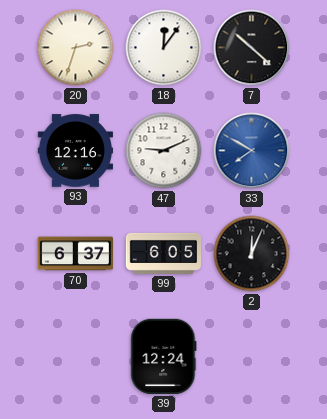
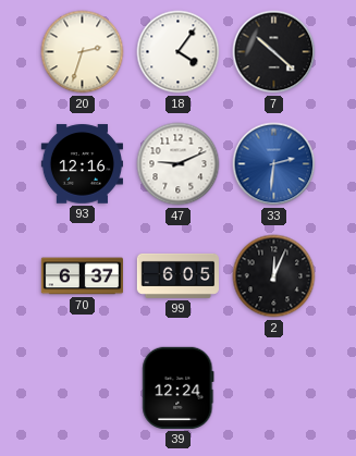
18: 12:06 -> 4:06
33: 7:50 -> 2:31
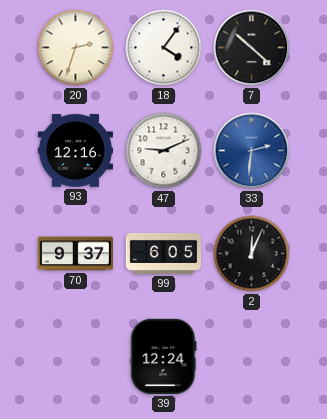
70: 6:37 -> 9:37
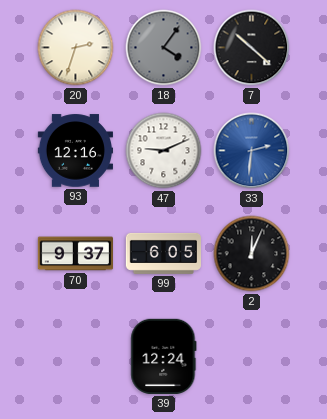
18 dial: white -> grey
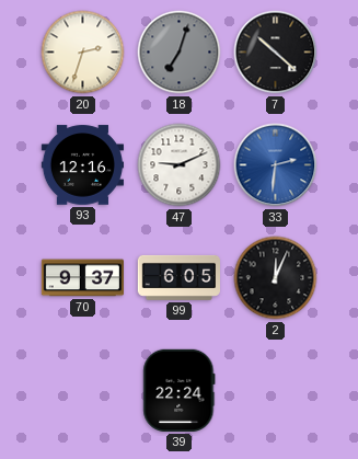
18: 4:06 -> 7:03
39: 12:24 -> 22:24
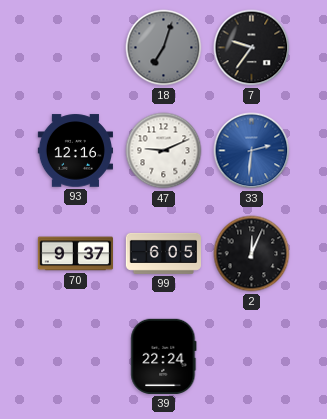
20: 2:33 -> none
7: 10:22 -> 9:36
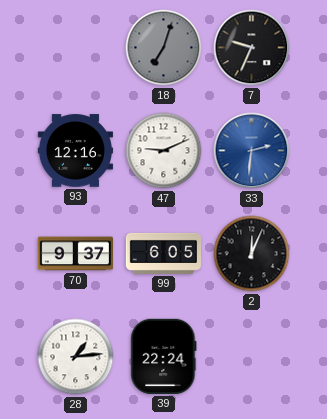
7: 9:36 -> 9:34
28: none -> 1:14
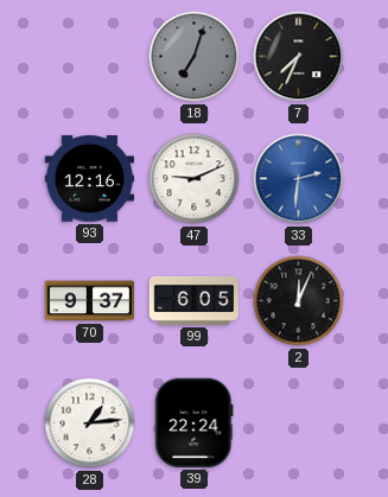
7: 9:34 -> 7:34
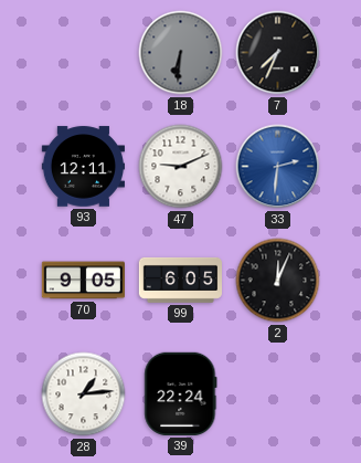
18: 7:03 -> 6:31
93: 12:16 -> 12:11
70: 9:37 -> 9:05
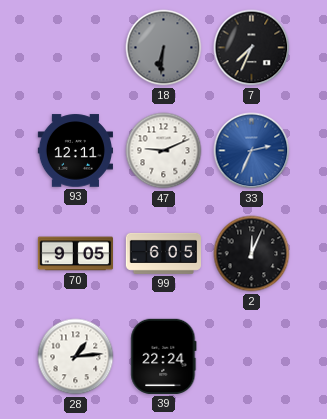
33: 2:31 -> 2:34
